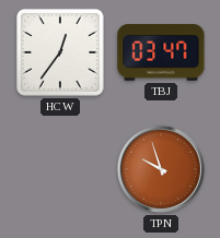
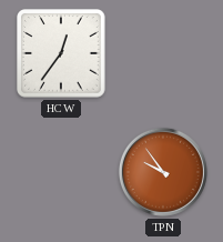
TBJ: 03:47 -> none
TPN: 9:57 -> 9:54
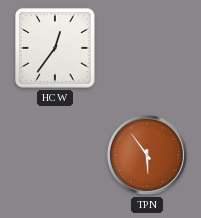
TPN: 9:54 -> 5:54
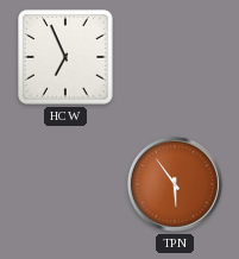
HCW: 12:36 -> 6:56
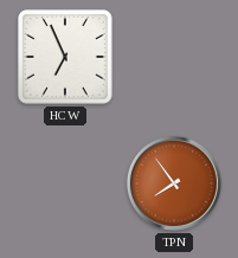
TPN: 5:54 -> 7:54
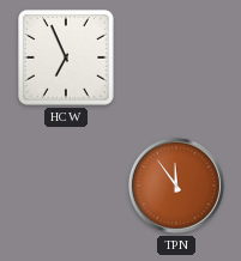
TPN: 7:54 -> 11:54
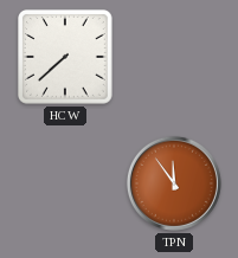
HCW: 6:56 -> 7:38
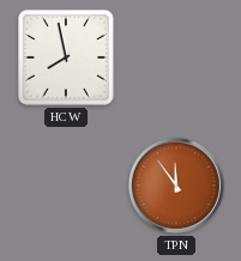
HCW: 7:38 -> 7:58
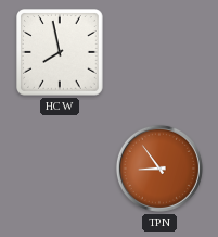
TPN: 11:54 -> 8:54
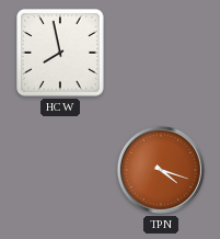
TPN: 8:54 -> 4:18
